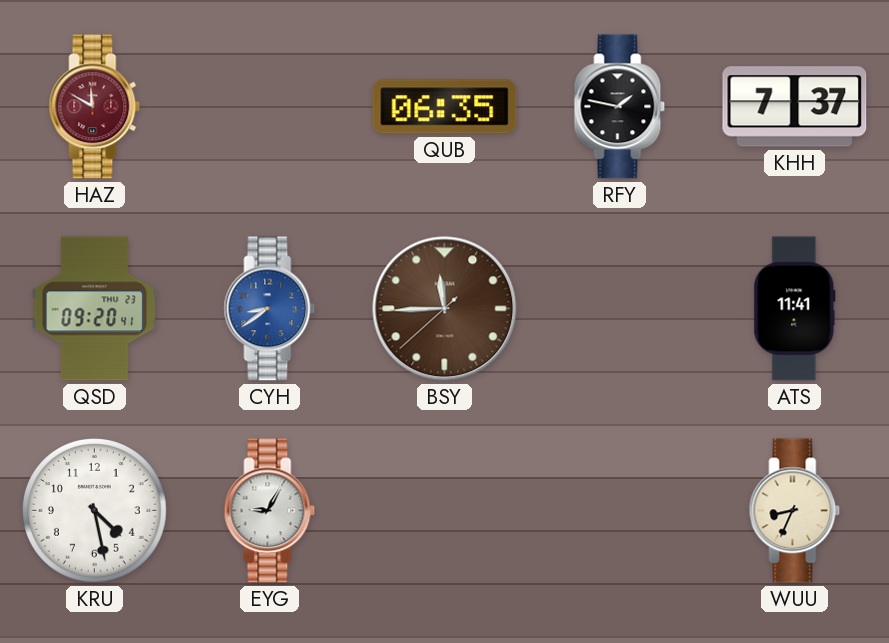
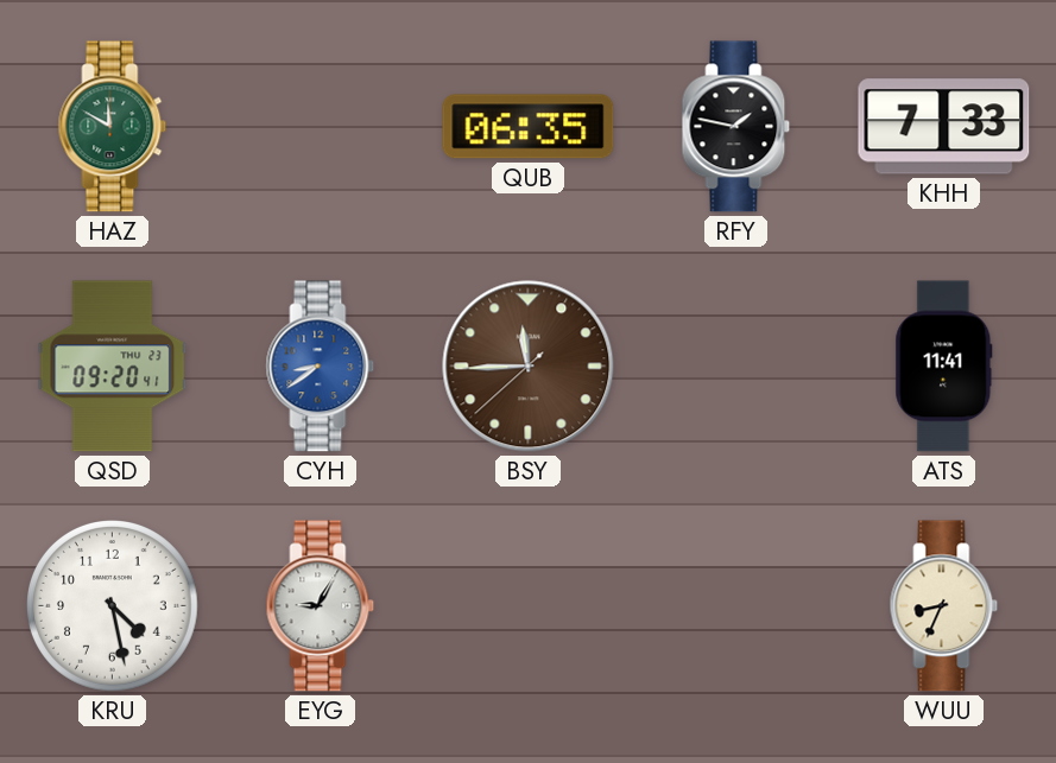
HAZ dial: burgundy -> green
KHH: 7:37 -> 7:33
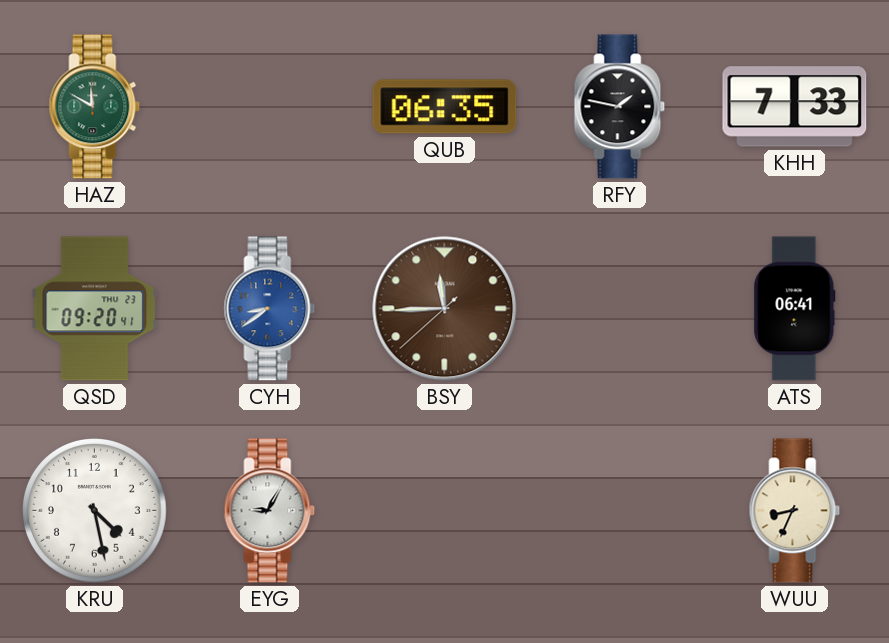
ATS: 11:41 -> 06:41
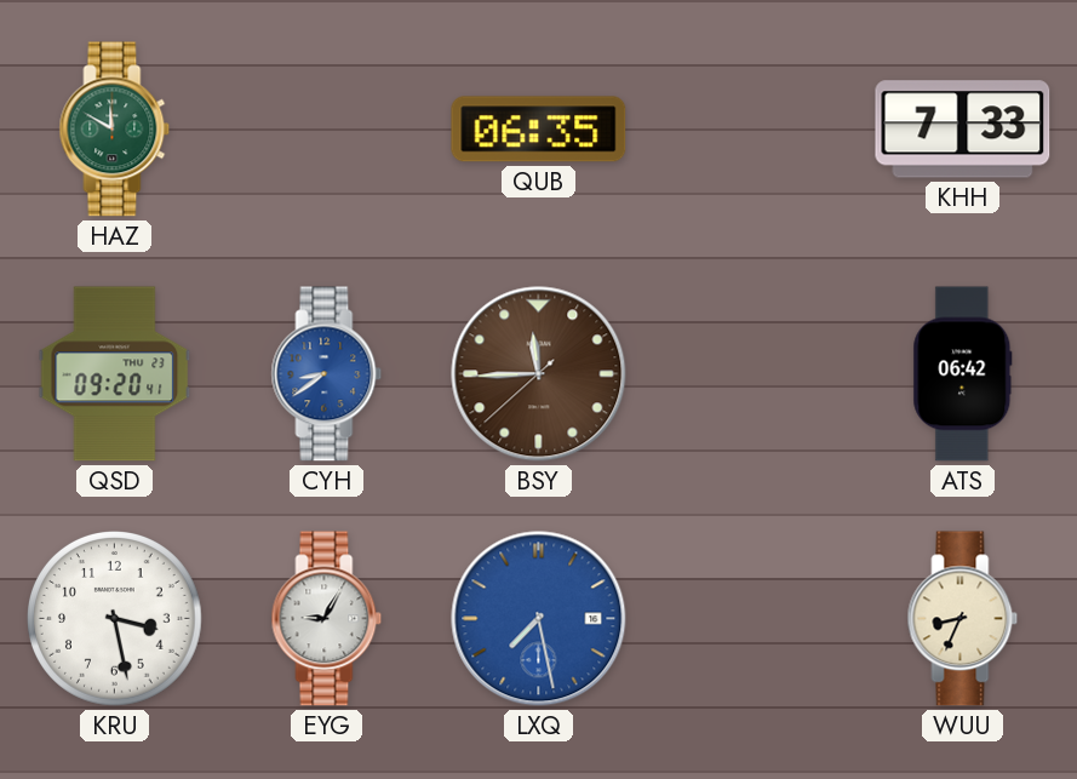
RFY: 1:47 -> none
ATS: 06:41 -> 06:42
KRU: 4:28 -> 3:28
LXQ: none -> 7:28
